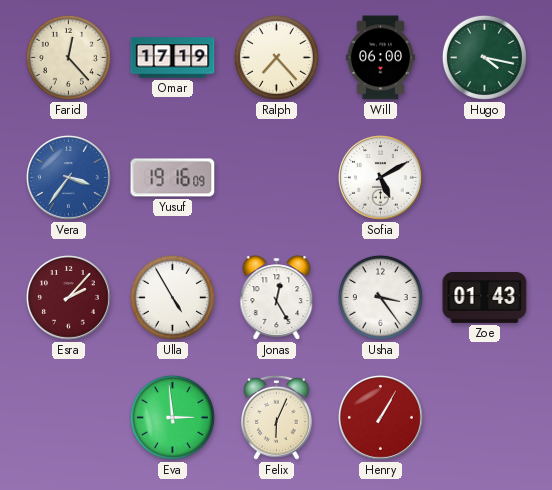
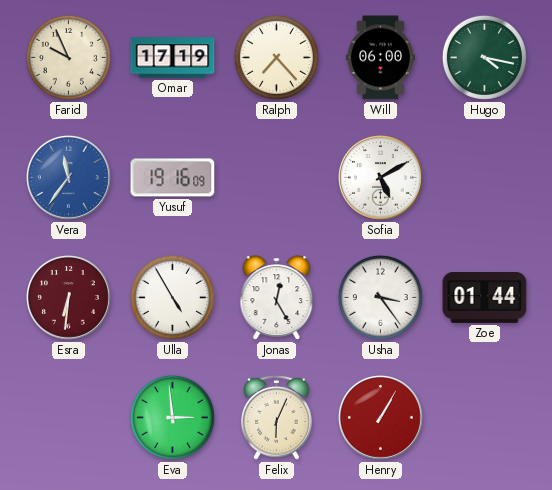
Farid: 12:23 -> 9:56
Vera: 3:36 -> 11:36
Esra: 2:07 -> 6:31
Zoe: 01:43 -> 01:44
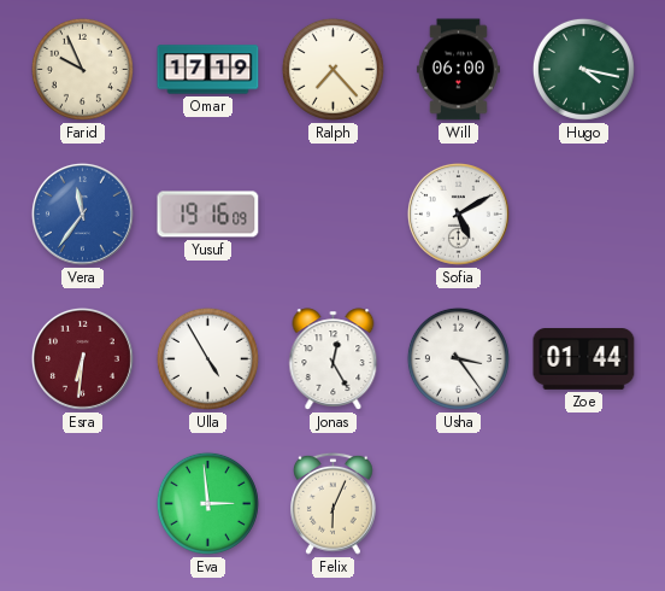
Henry: 1:05 -> none
